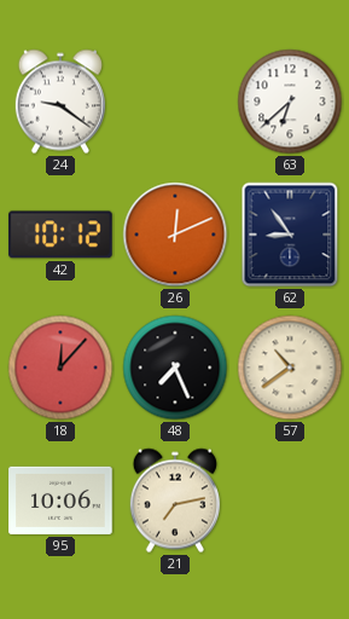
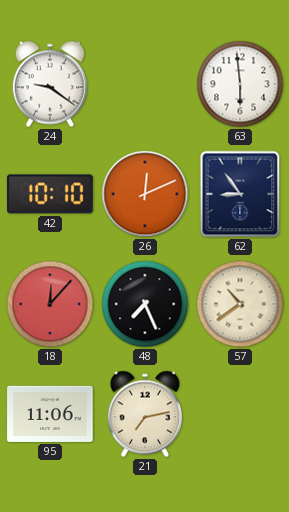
63: 6:38 -> 5:59
42: 10:12 -> 10:10
95: 10:06 -> 11:06
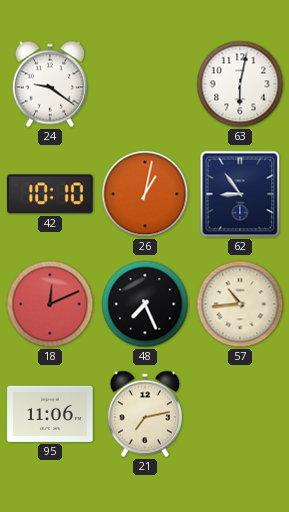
63: 5:59 -> 6:02
26: 12:11 -> 1:02
18: 12:07 -> 12:11
57: 10:39 -> 10:44
